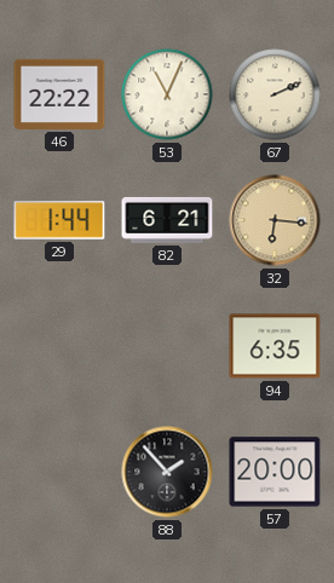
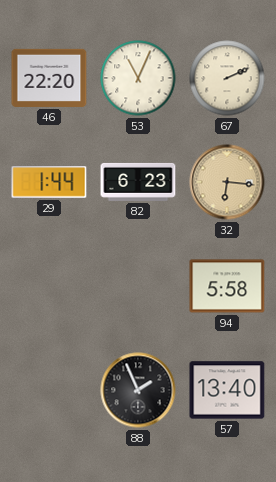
46: 22:22 -> 22:20
82: 6:21 -> 6:23
94: 6:35 -> 5:58
88: 1:53 -> 1:56
57: 20:00 -> 13:40
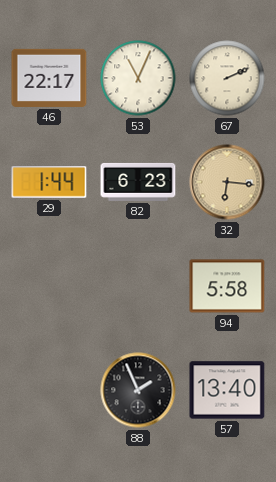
46: 22:20 -> 22:17
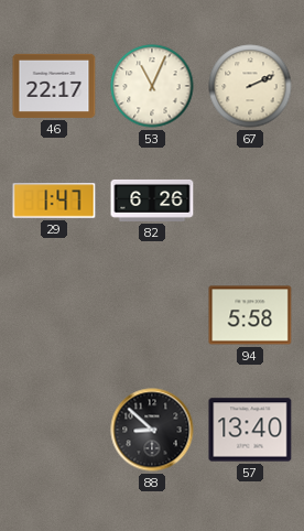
29: 1:44 -> 1:47
82: 6:23 -> 6:26
32: 6:16 -> none
88: 1:56 -> 8:52
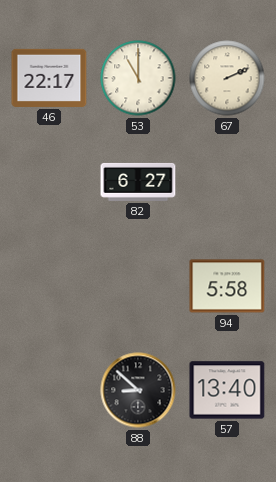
53: 11:04 -> 11:00
29: 1:47 -> none
82: 6:26 -> 6:27
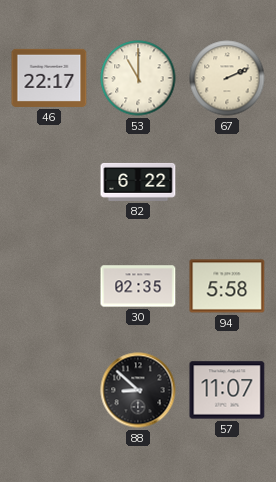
82: 6:27 -> 6:22
30: none -> 02:35
57: 13:40 -> 11:07
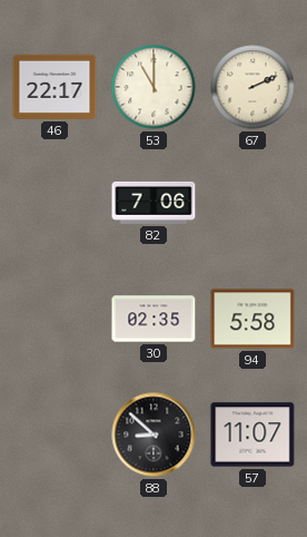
82: 6:22 -> 7:06
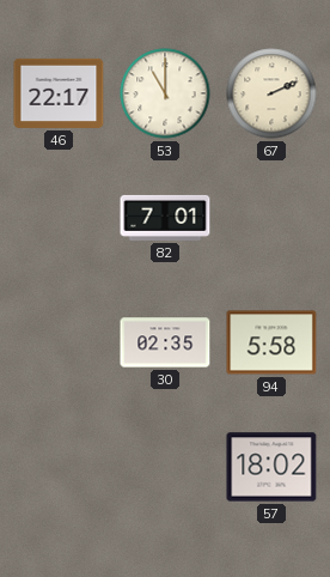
82: 7:06 -> 7:01
88: 8:52 -> none
57: 11:07 -> 18:02
